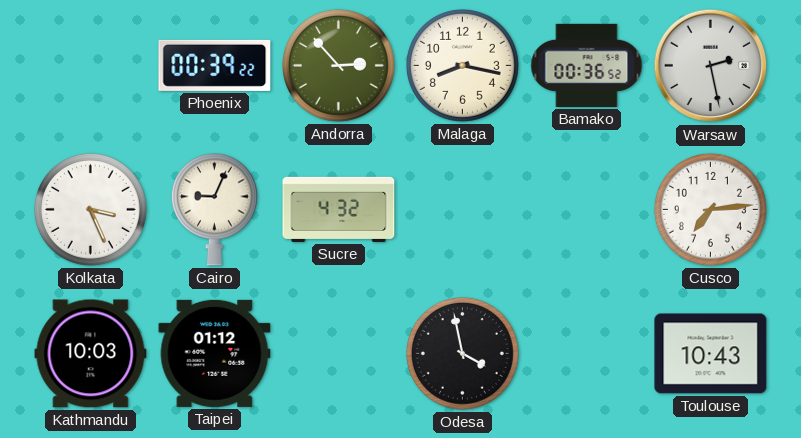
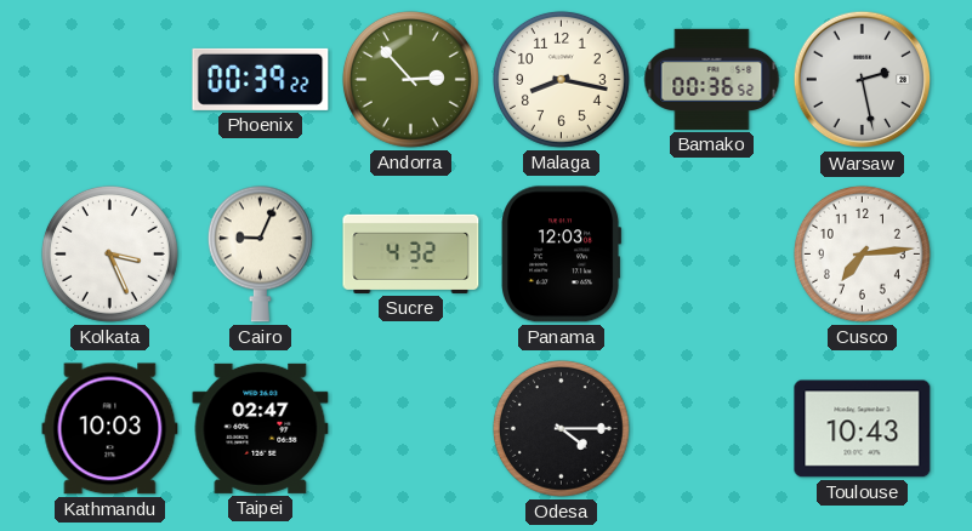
Panama: none -> 12:03
Taipei: 01:12 -> 02:47
Odesa: 3:58 -> 4:15
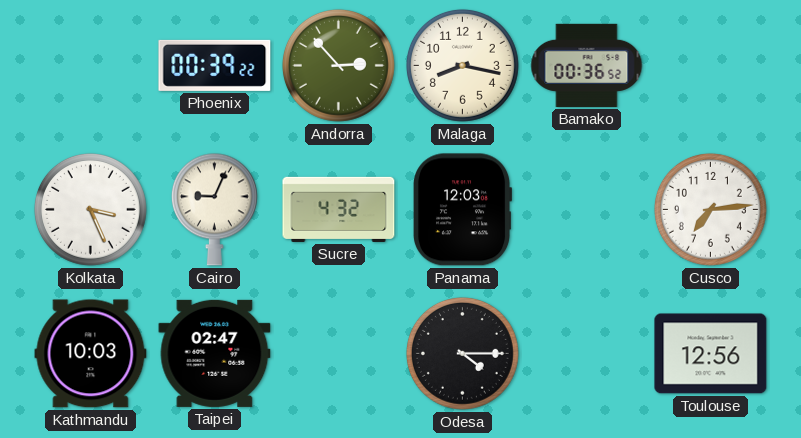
Warsaw: 2:28 -> none
Toulouse: 10:43 -> 12:56
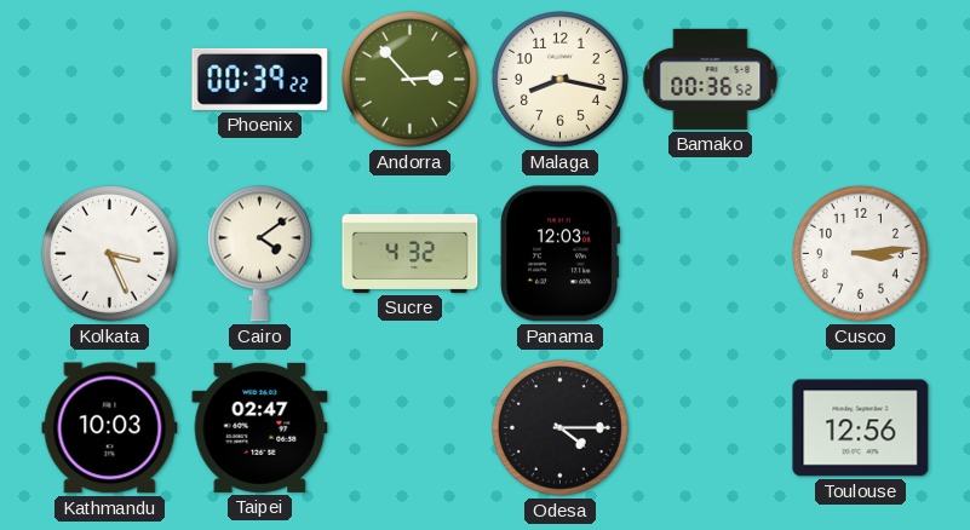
Cairo: 9:04 -> 4:09
Cusco: 7:14 -> 3:14
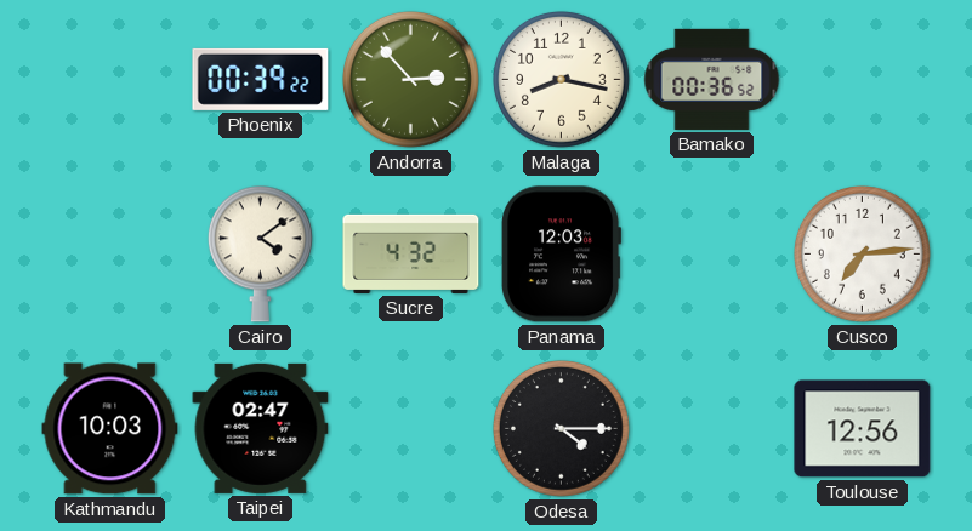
Kolkata: 3:26 -> none
Cusco: 3:14 -> 7:14
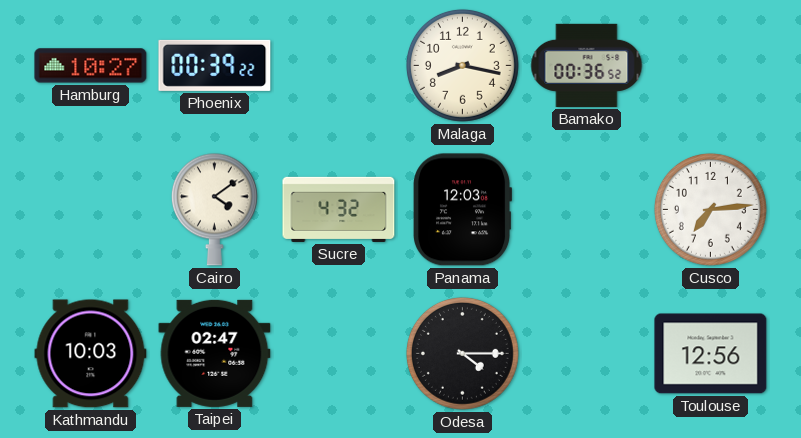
Hamburg: none -> 10:27
Andorra: 2:53 -> none
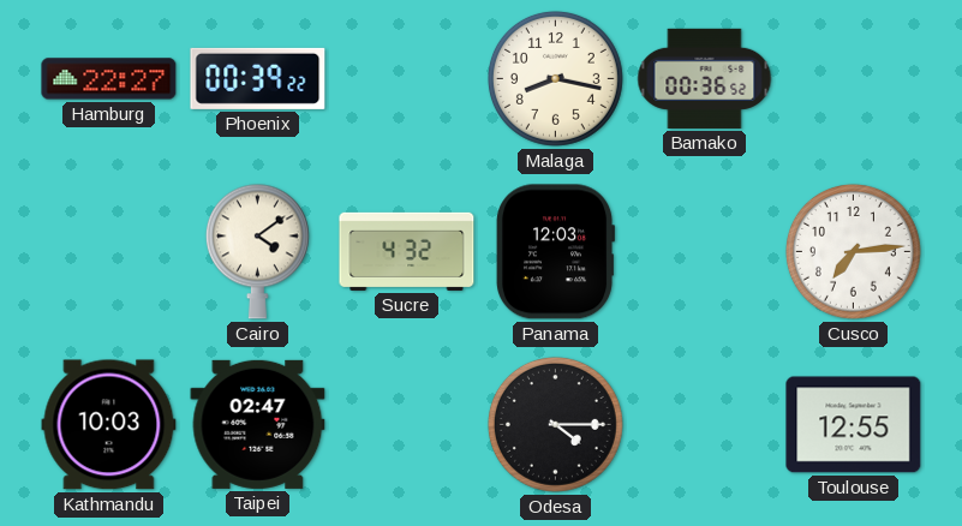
Hamburg: 10:27 -> 22:27
Toulouse: 12:56 -> 12:55
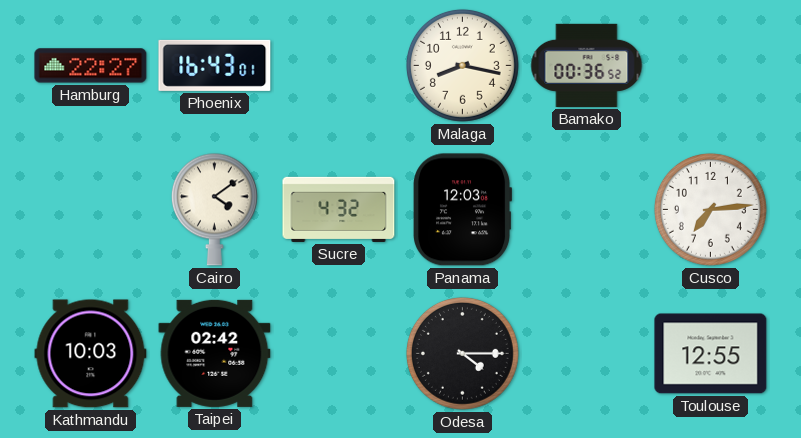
Phoenix: 00:39 -> 16:43
Taipei: 02:47 -> 02:42
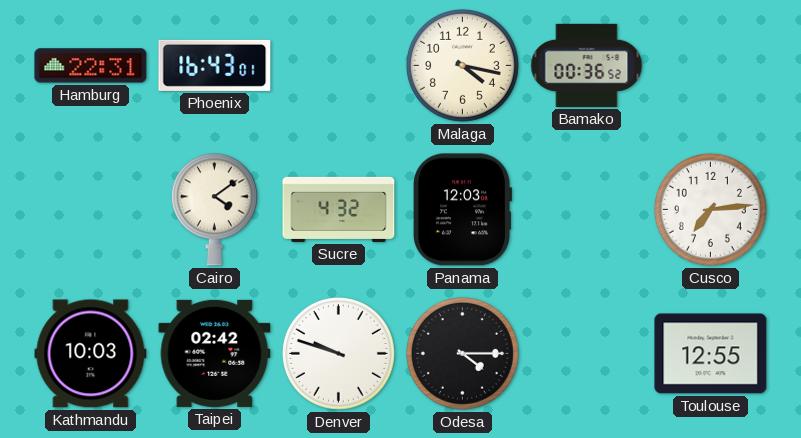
Hamburg: 22:27 -> 22:31
Malaga: 8:17 -> 4:17
Denver: none -> 9:48
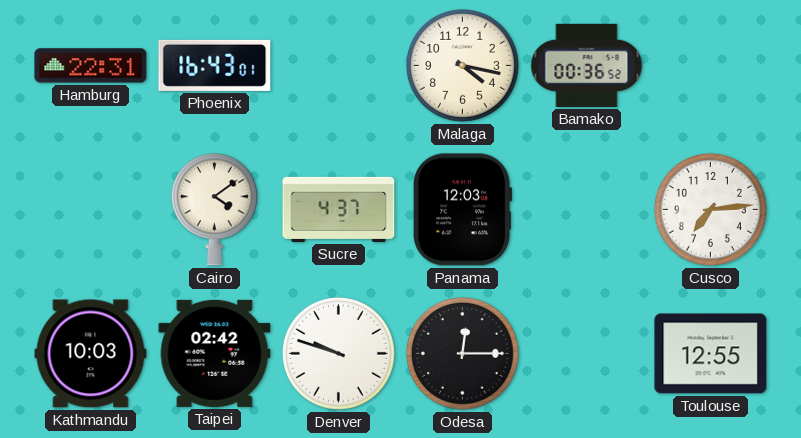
Sucre: 4:32 -> 4:37
Odesa: 4:15 -> 12:15
